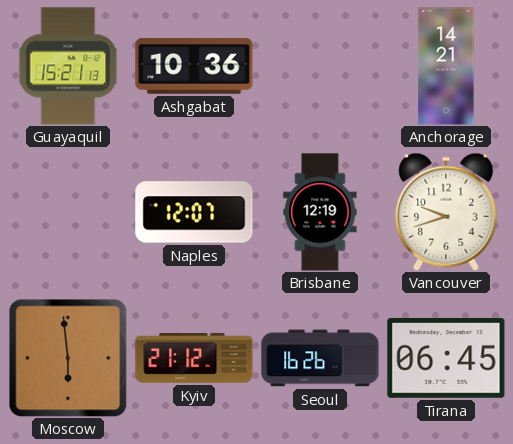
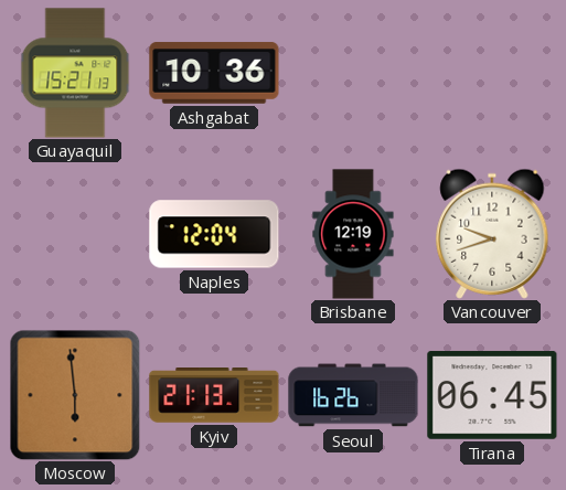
Anchorage: 14:21 -> none
Naples: 12:07 -> 12:04
Kyiv: 21:12 -> 21:13
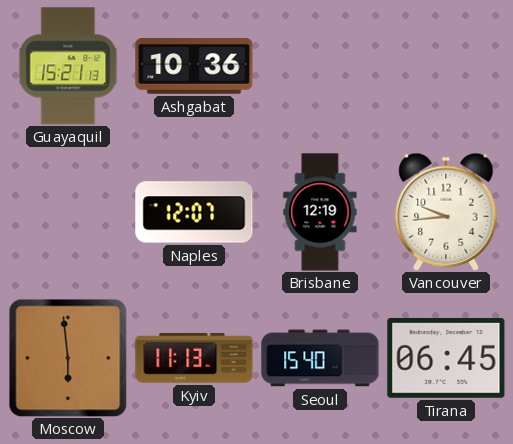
Naples: 12:04 -> 12:07
Vancouver: 9:42 -> 9:44
Kyiv: 21:13 -> 11:13
Seoul: 16:26 -> 15:40
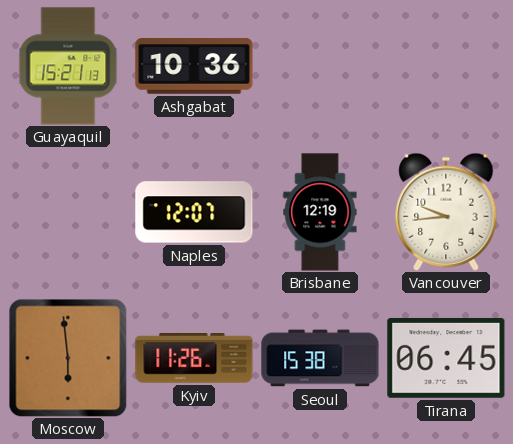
Kyiv: 11:13 -> 11:26
Seoul: 15:40 -> 15:38
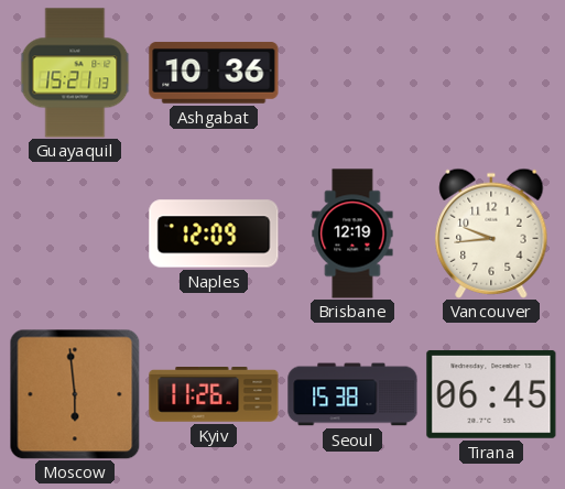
Naples: 12:07 -> 12:09
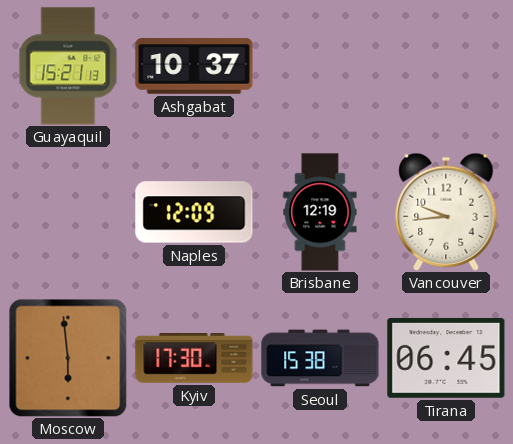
Ashgabat: 10:36 -> 10:37
Kyiv: 11:26 -> 17:30
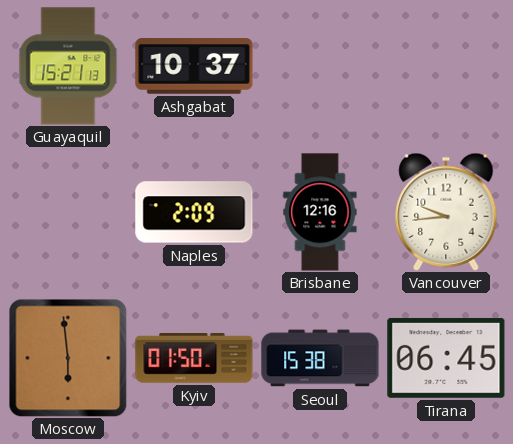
Naples: 12:09 -> 2:09
Brisbane: 12:19 -> 12:16
Kyiv: 17:30 -> 01:50
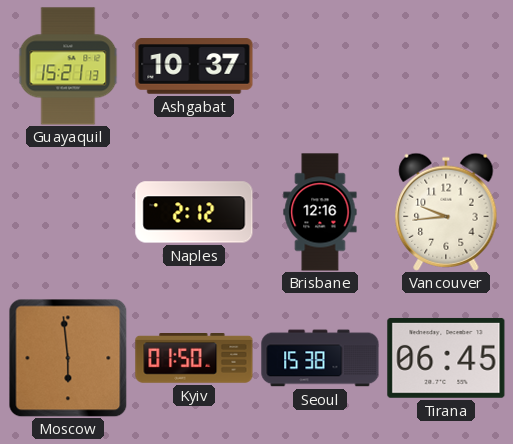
Naples: 2:09 -> 2:12
